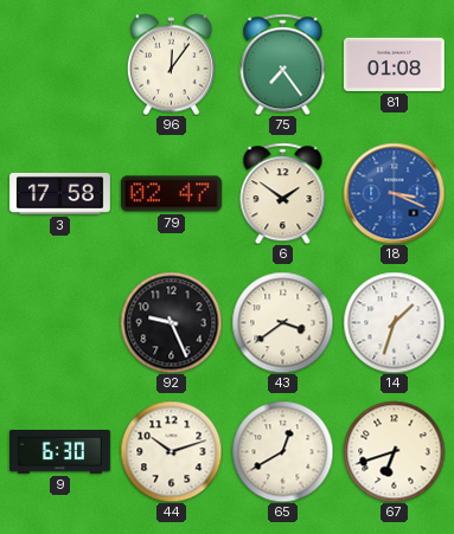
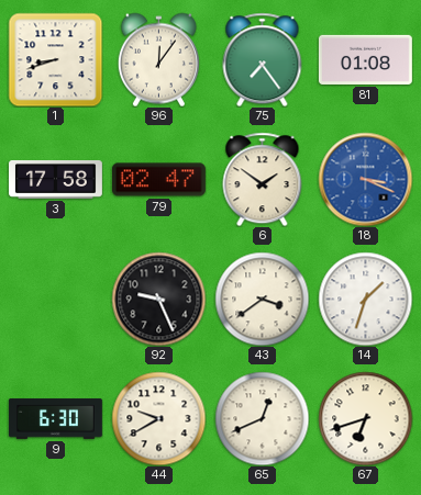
1: none -> 8:42
44: 10:12 -> 9:40
65: 12:40 -> 12:41
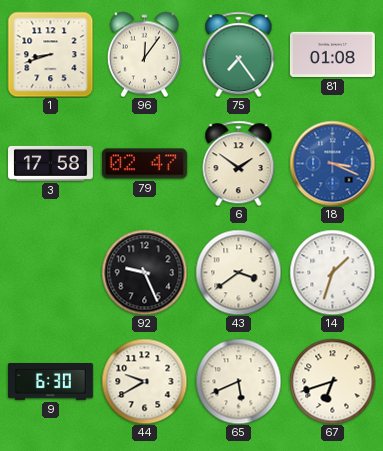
65: 12:41 -> 5:41
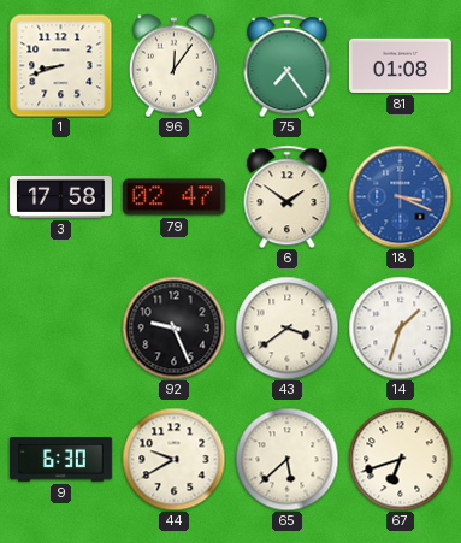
65: 5:41 -> 5:38
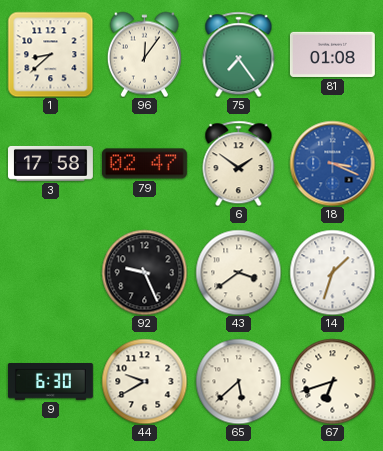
1: 8:42 -> 8:38
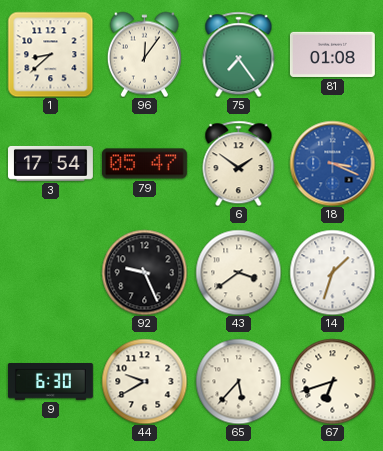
3: 17:58 -> 17:54
79: 02:47 -> 05:47
65: 5:38 -> 5:37
